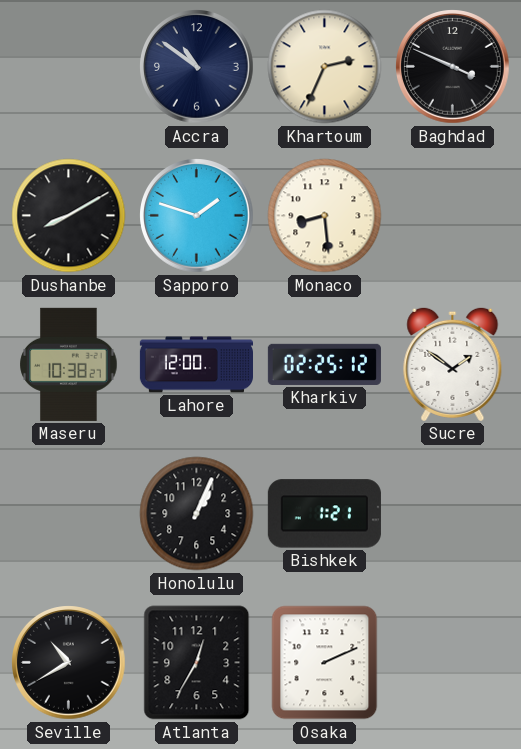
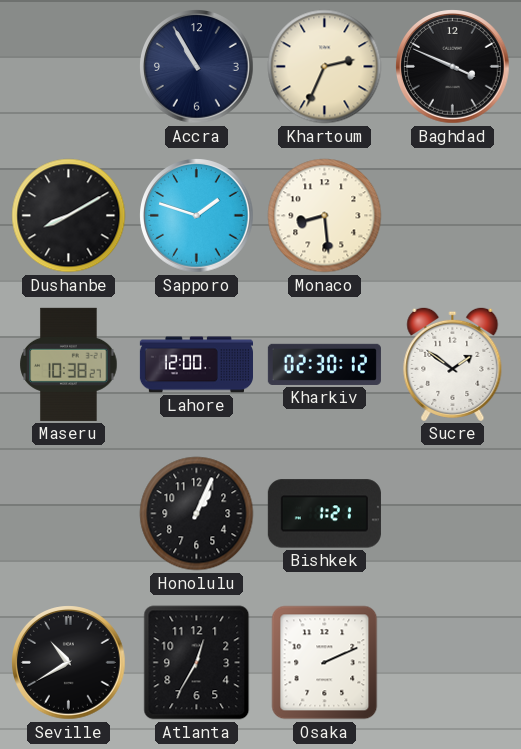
Accra: 10:51 -> 10:55
Kharkiv: 02:25 -> 02:30
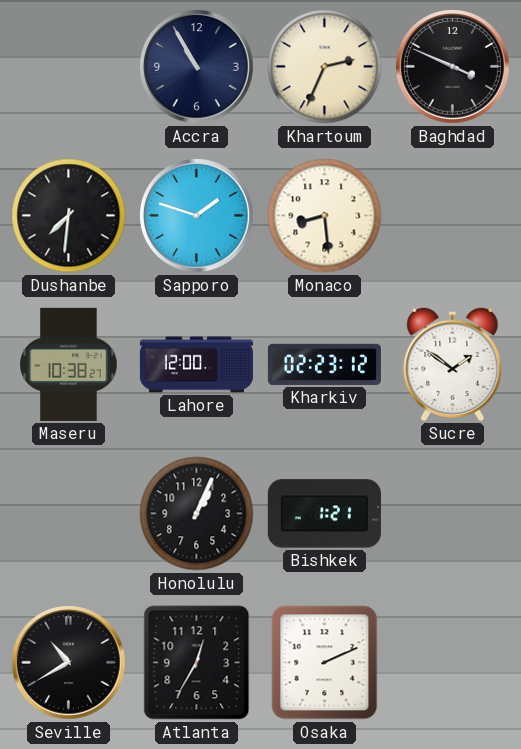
Dushanbe: 8:10 -> 7:31
Kharkiv: 02:30 -> 02:23
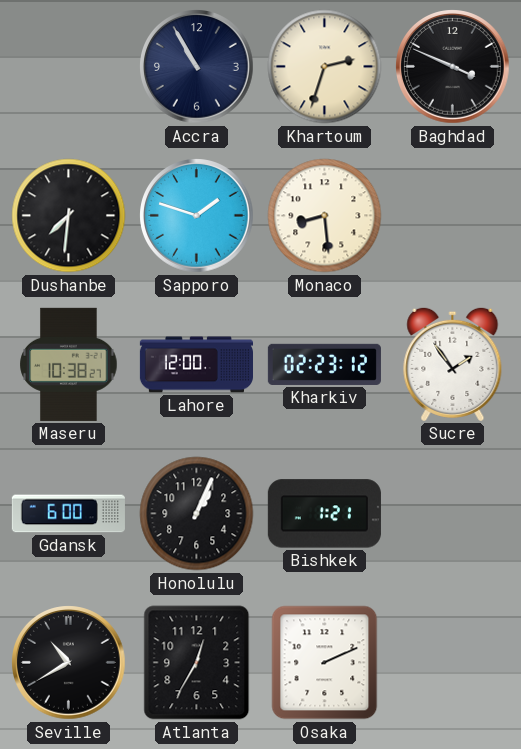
Khartoum: 2:34 -> 2:33
Sucre: 1:51 -> 1:54
Gdansk: none -> 6:00
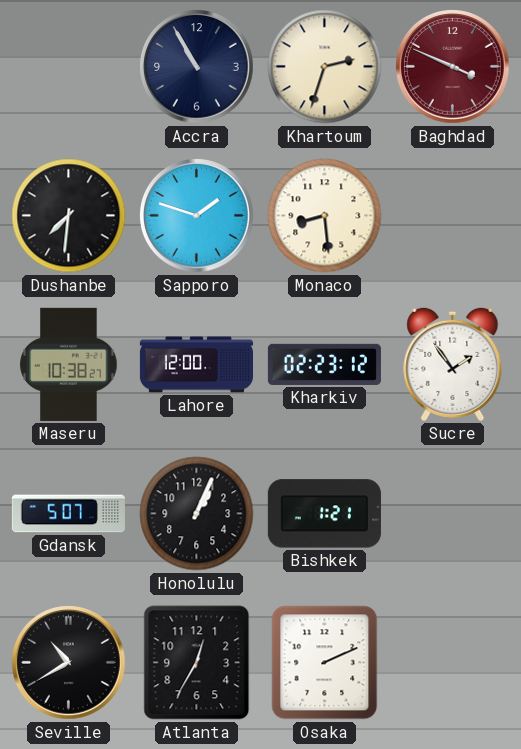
Baghdad dial: black -> burgundy
Gdansk: 6:00 -> 5:07
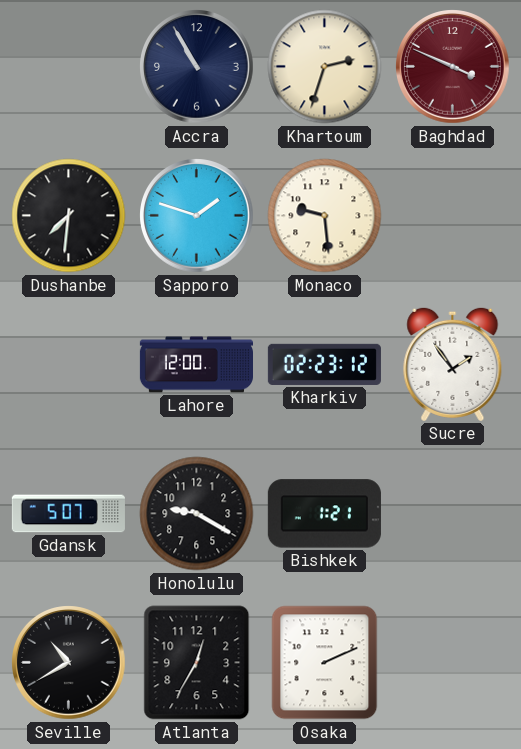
Monaco: 8:29 -> 9:29
Maseru: 10:38 -> none
Honolulu: 1:04 -> 9:20
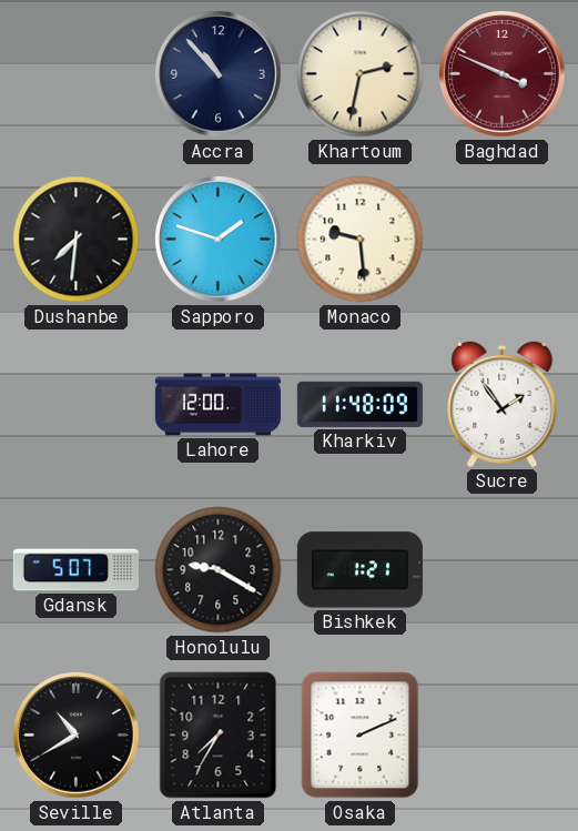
Accra: 10:55 -> 10:53
Khartoum: 2:33 -> 2:32
Kharkiv: 02:23 -> 11:48
Atlanta: 12:35 -> 7:35
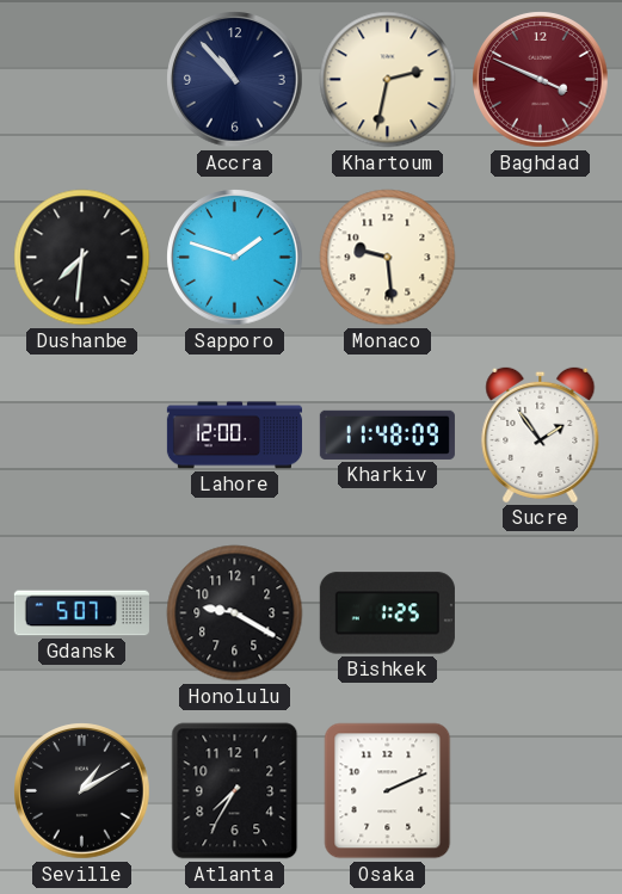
Bishkek: 1:21 -> 1:25
Seville: 10:40 -> 1:10
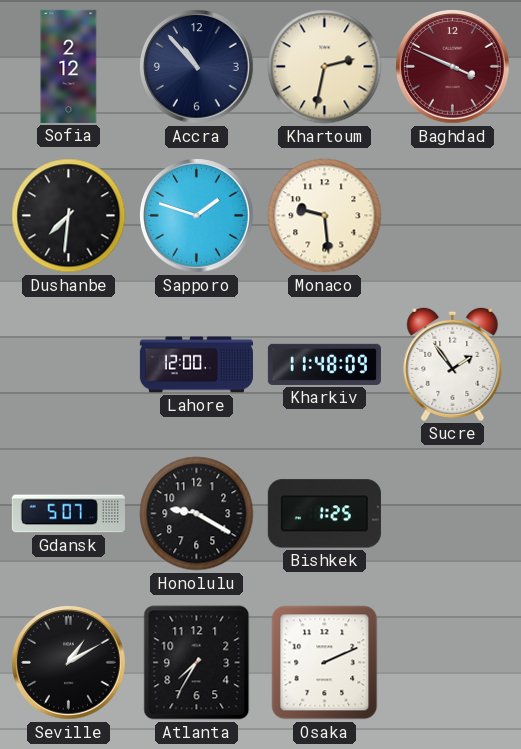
Sofia: none -> 2:12
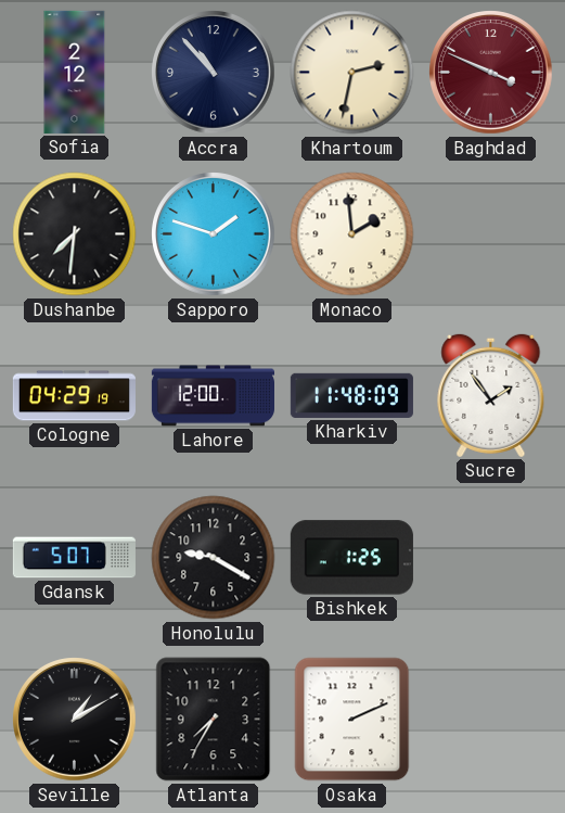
Monaco: 9:29 -> 1:59
Cologne: none -> 04:29
